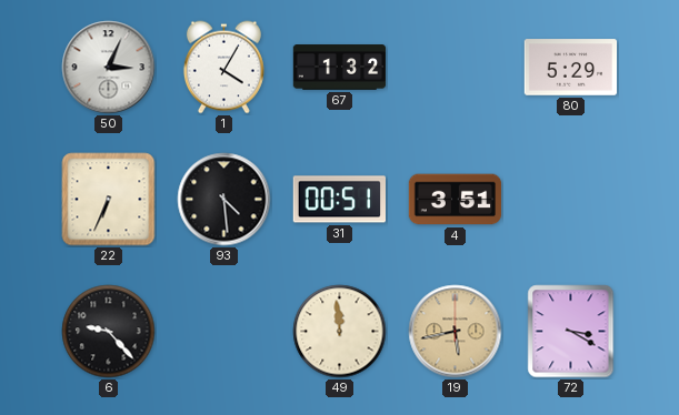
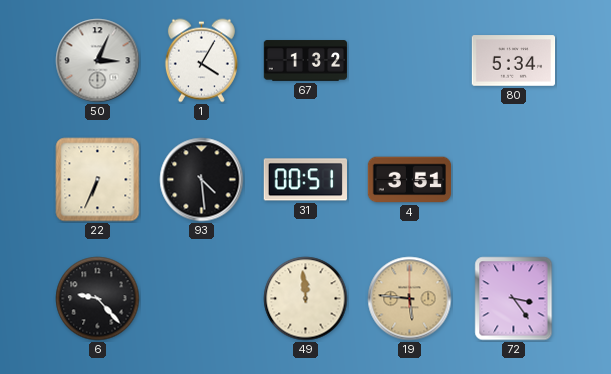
80: 5:29 -> 5:34
19: 5:43 -> 5:46
72: 3:20 -> 3:24
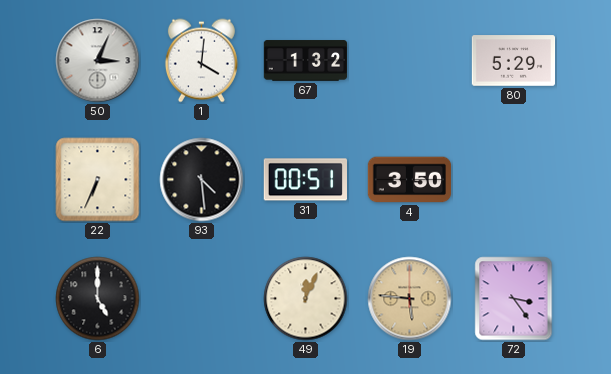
1: 4:05 -> 4:01
80: 5:34 -> 5:29
4: 3:51 -> 3:50
6: 9:23 -> 5:00
49: 11:59 -> 12:04
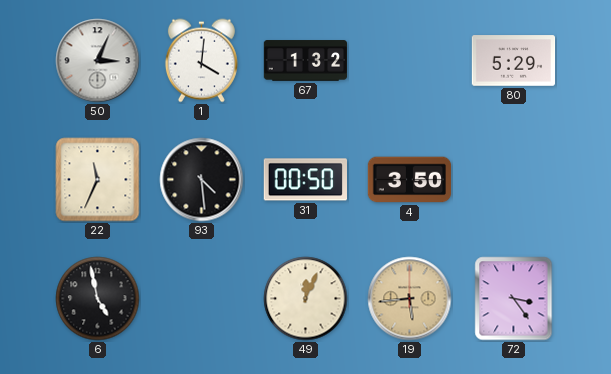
22: 6:34 -> 11:34
31: 00:51 -> 00:50
6: 5:00 -> 4:58
19: 5:46 -> 5:44
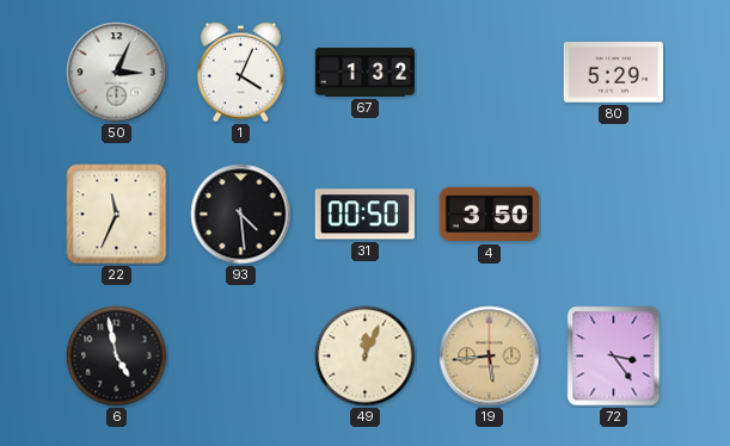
1: 4:01 -> 4:04
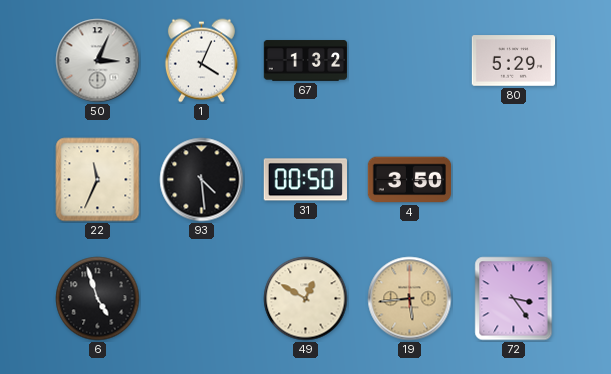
6: 4:58 -> 4:57
49: 12:04 -> 12:50
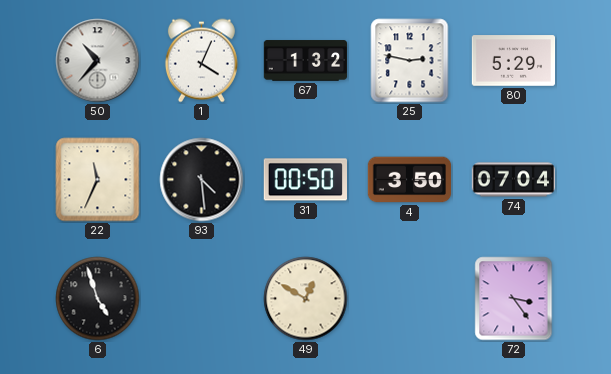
50: 3:04 -> 10:37
25: none -> 2:47
74: none -> 07:04
19: 5:44 -> none
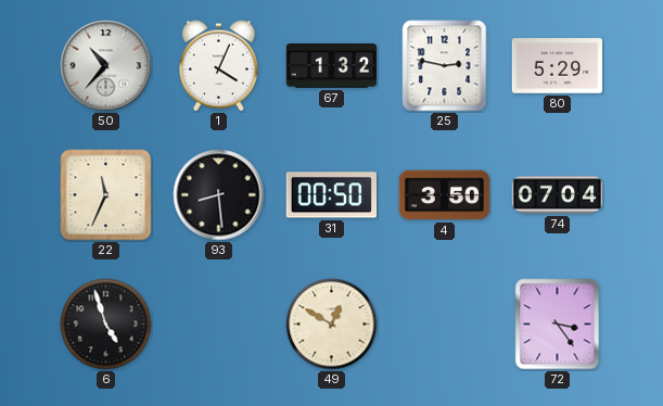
93: 4:29 -> 8:29
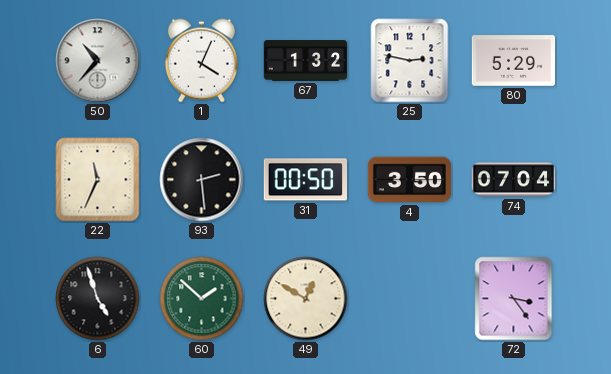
93: 8:29 -> 2:29
60: none -> 1:52
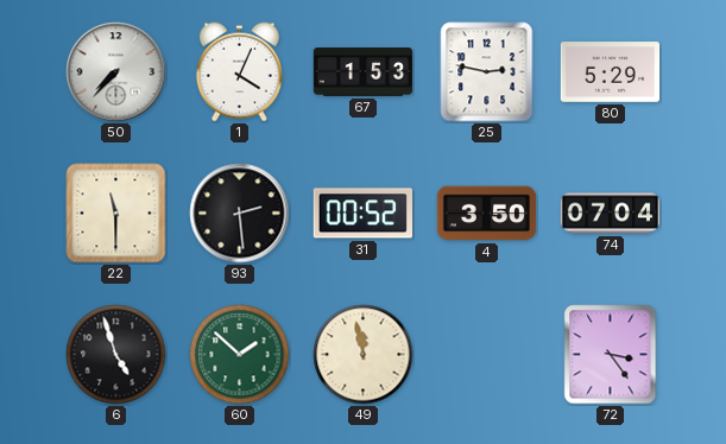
50: 10:37 -> 7:37
67: 1:32 -> 1:53
22: 11:34 -> 11:30
31: 00:50 -> 00:52
49: 12:50 -> 11:58
